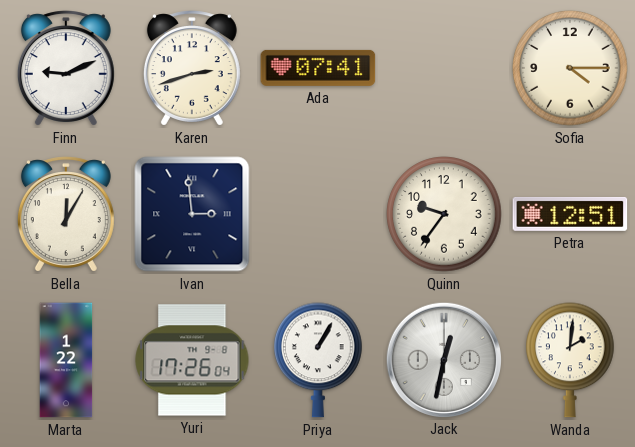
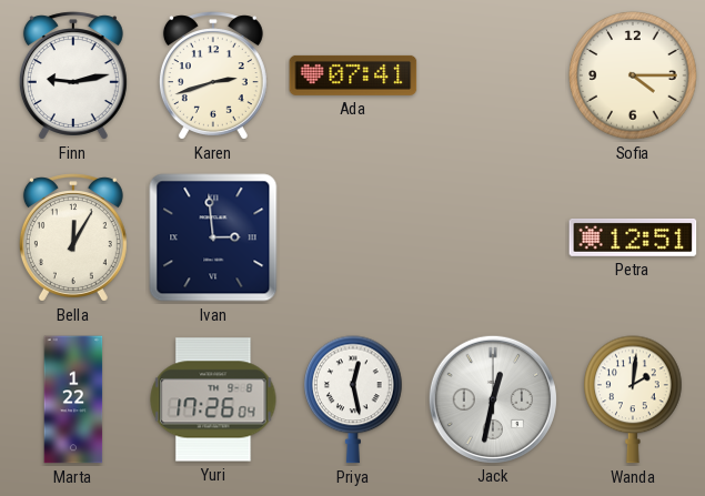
Finn: 9:11 -> 9:13
Quinn: 9:36 -> none
Priya: 1:05 -> 12:28
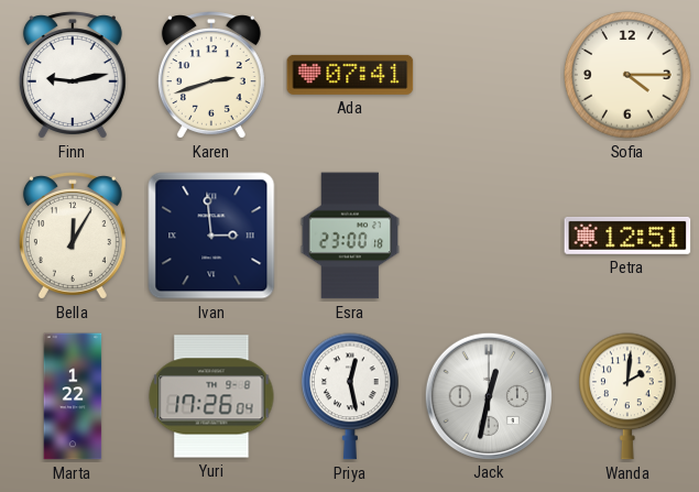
Esra: none -> 23:00
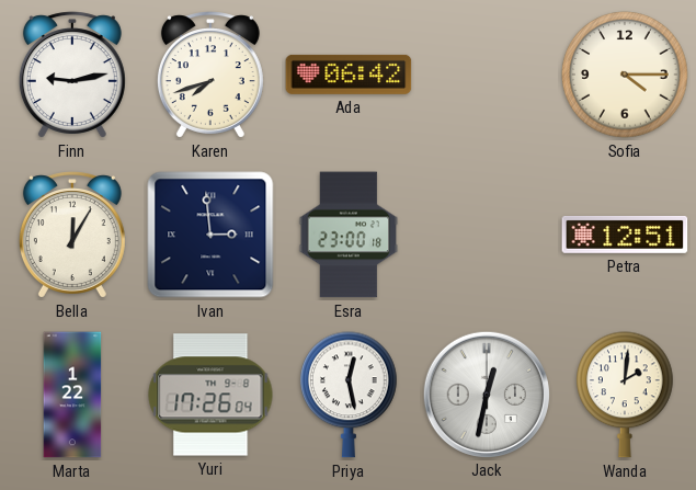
Karen: 2:42 -> 7:42
Ada: 07:41 -> 06:42
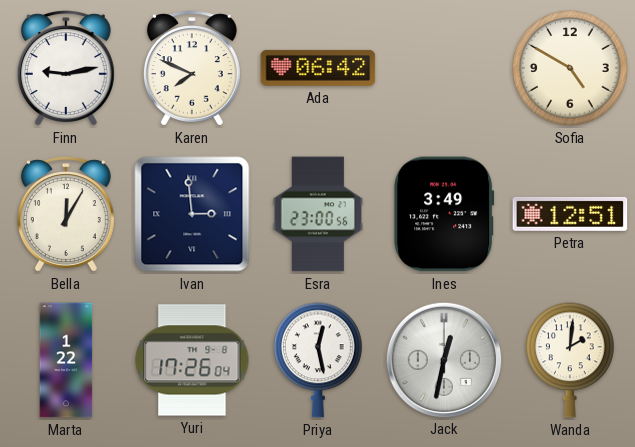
Karen: 7:42 -> 7:49
Sofia: 4:15 -> 4:50
Esra: 23:00:18 -> 23:00:56
Ines: none -> 3:49
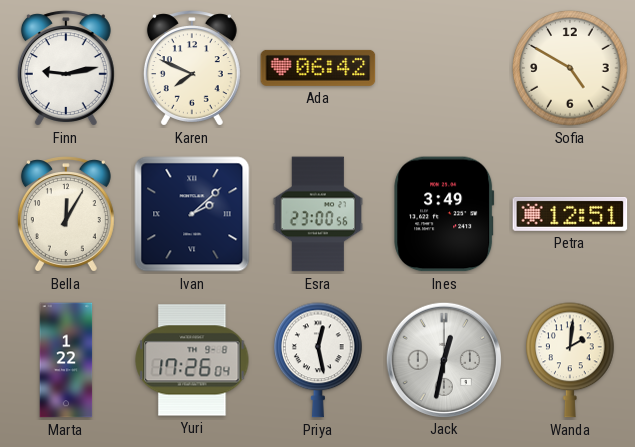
Ivan: 2:59 -> 2:08
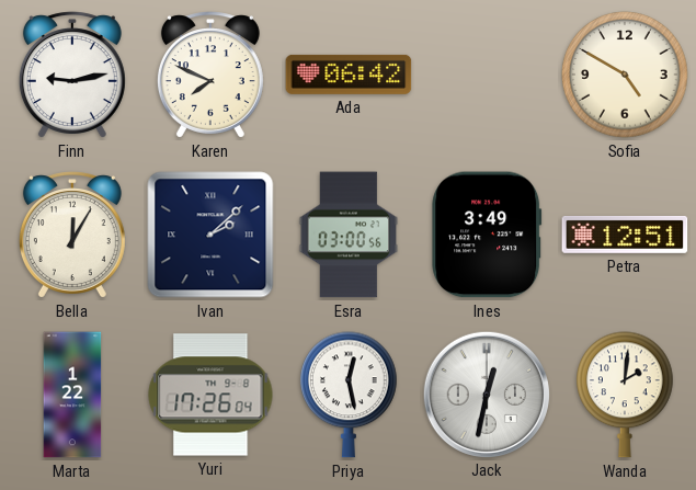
Esra: 23:00 -> 03:00
